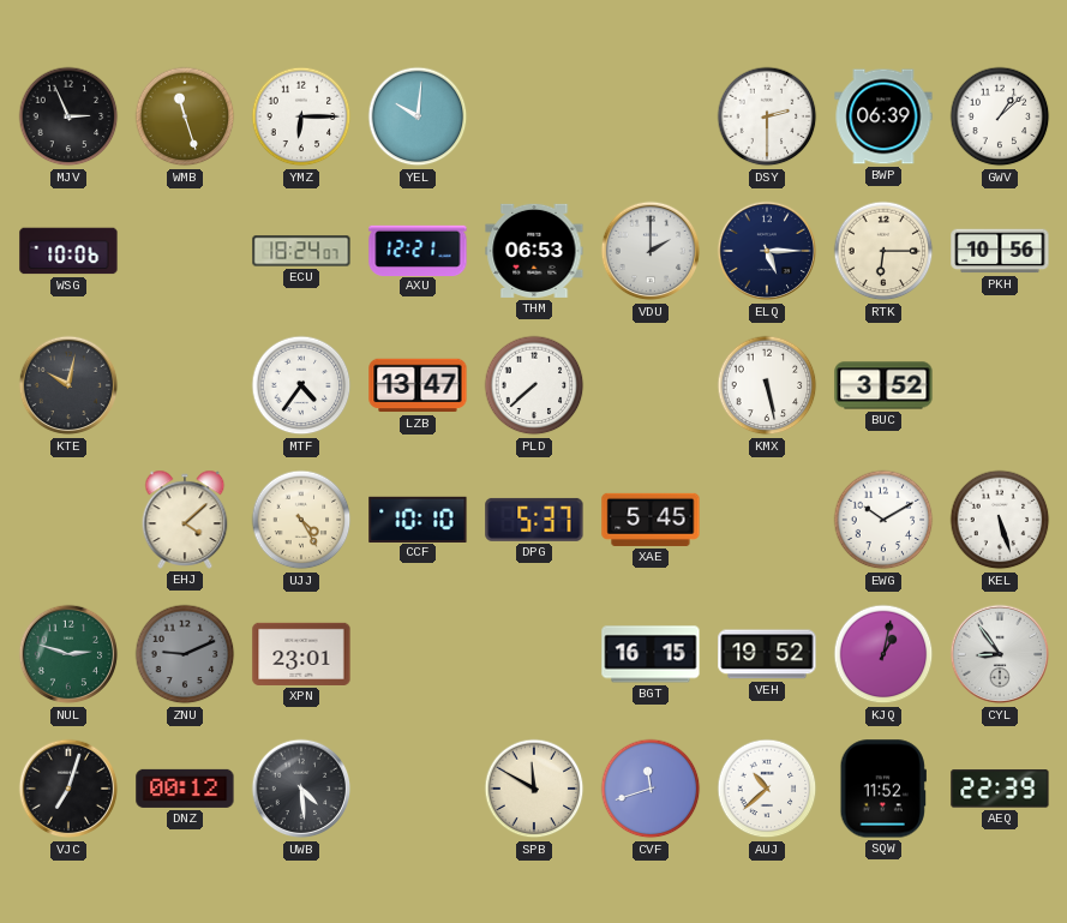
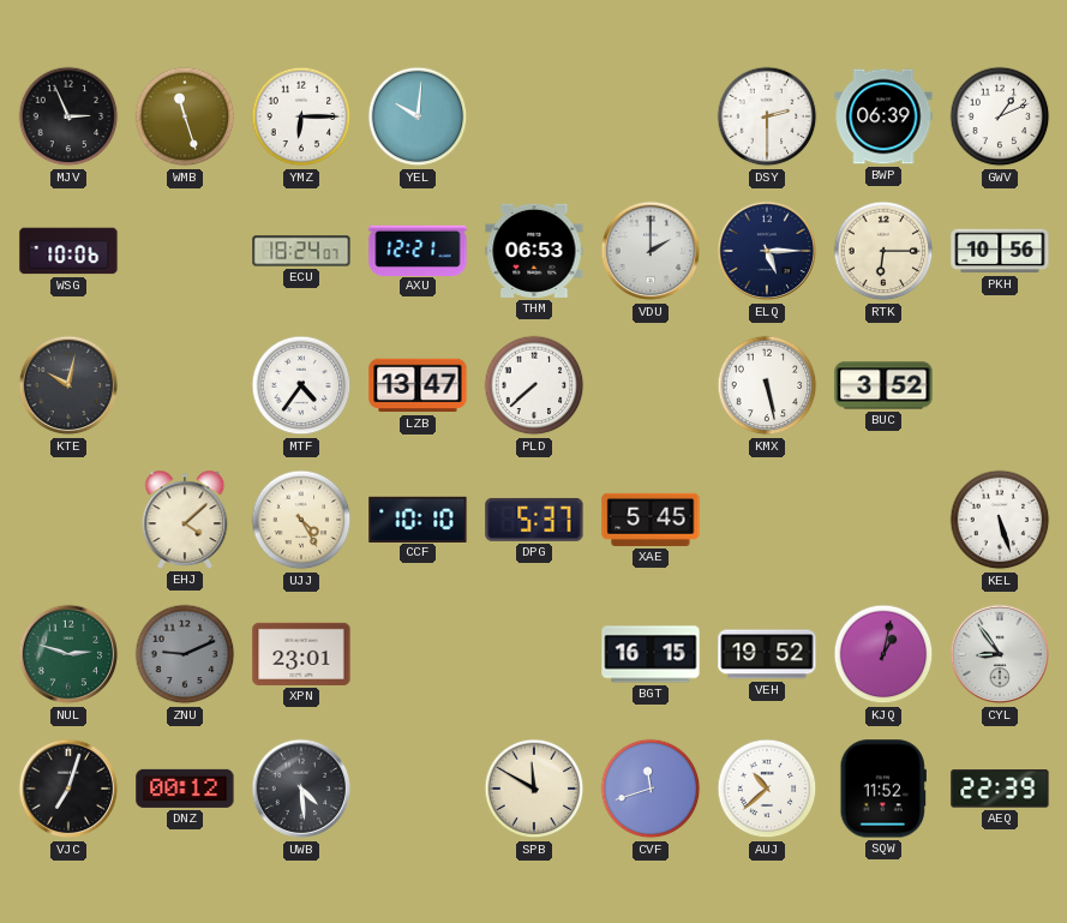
GWV: 1:08 -> 1:11
EWG: 10:10 -> none
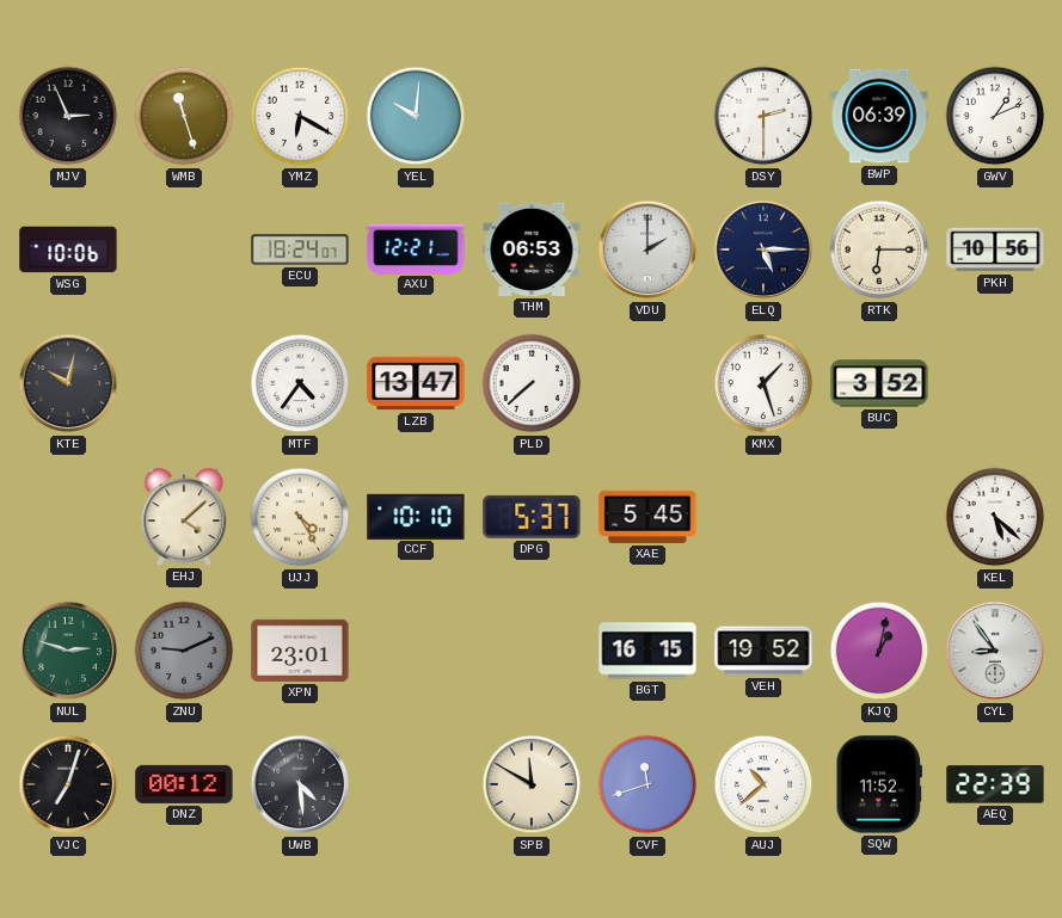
YMZ: 6:15 -> 6:20
KMX: 5:28 -> 1:27
KEL: 5:27 -> 5:22
